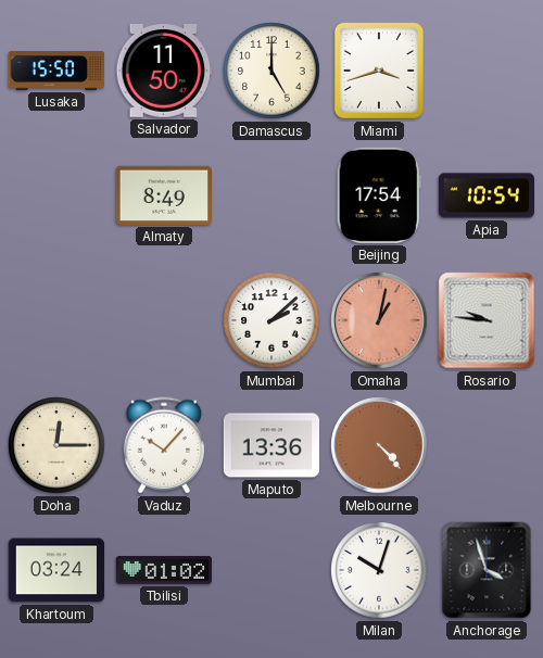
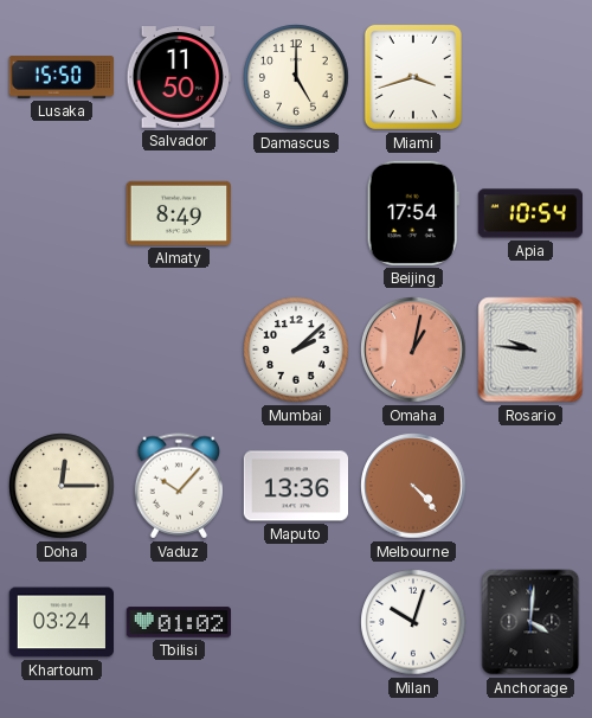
Anchorage: 3:57 -> 4:01
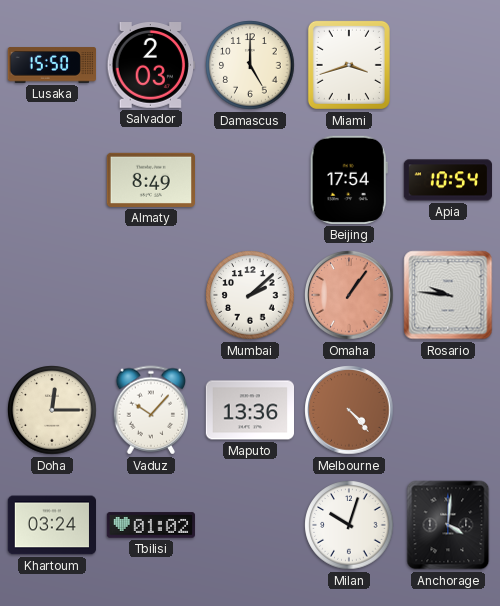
Salvador: 11:50 -> 2:03
Omaha: 1:02 -> 1:06
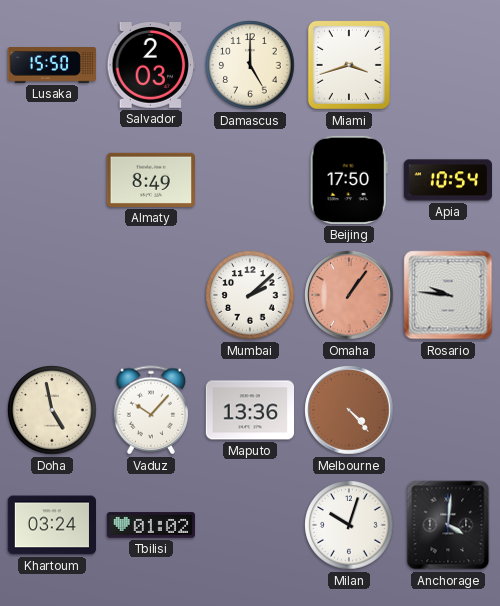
Beijing: 17:54 -> 17:50
Doha: 12:15 -> 4:58
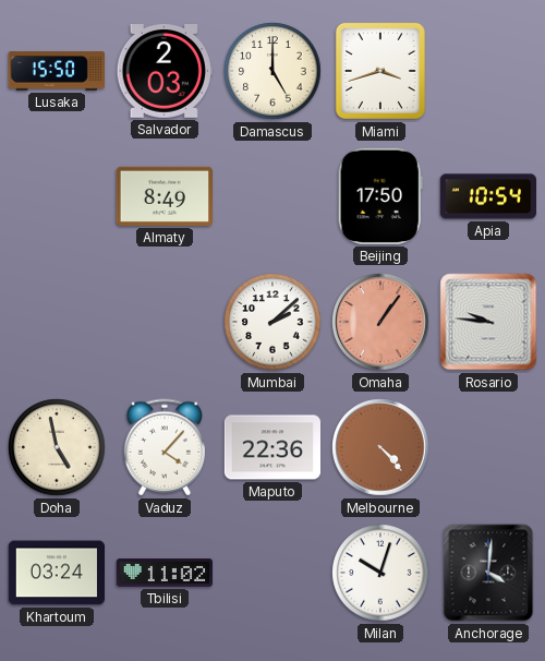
Vaduz: 10:07 -> 4:07
Maputo: 13:36 -> 22:36
Tbilisi: 01:02 -> 11:02
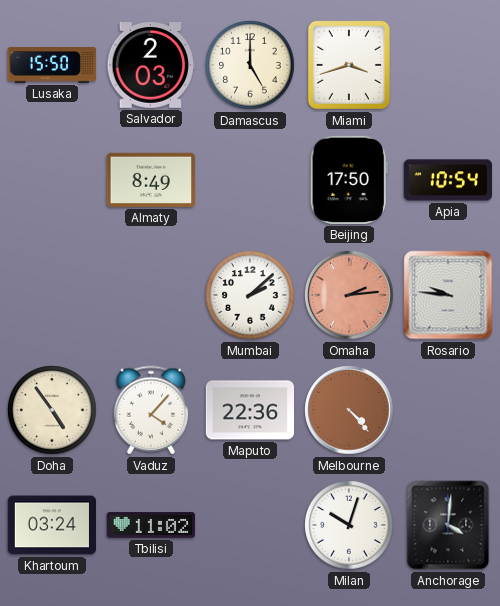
Omaha: 1:06 -> 2:14
Doha: 4:58 -> 4:54
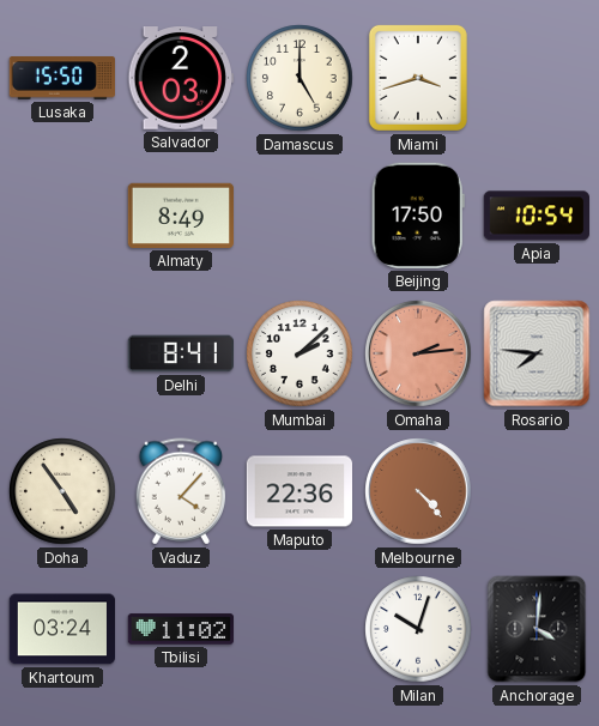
Delhi: none -> 8:41
Rosario: 9:46 -> 7:46
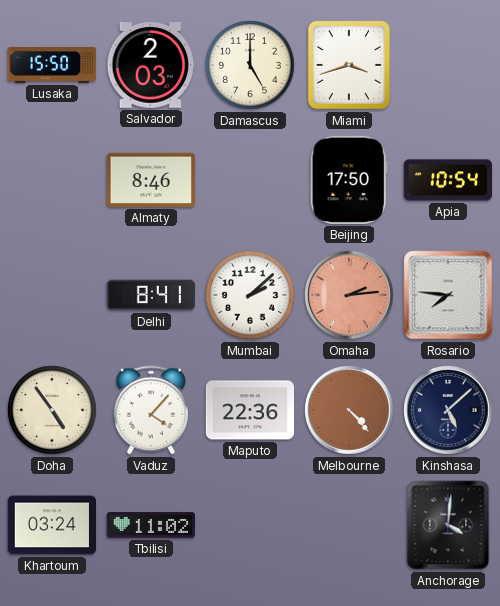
Almaty: 8:49 -> 8:46
Kinshasa: none -> 5:08
Milan: 10:03 -> none
